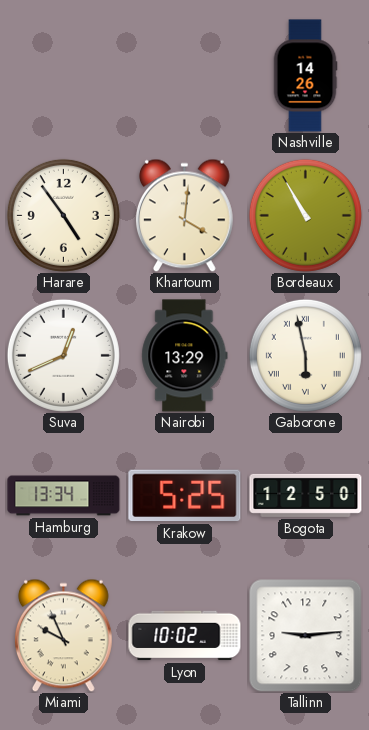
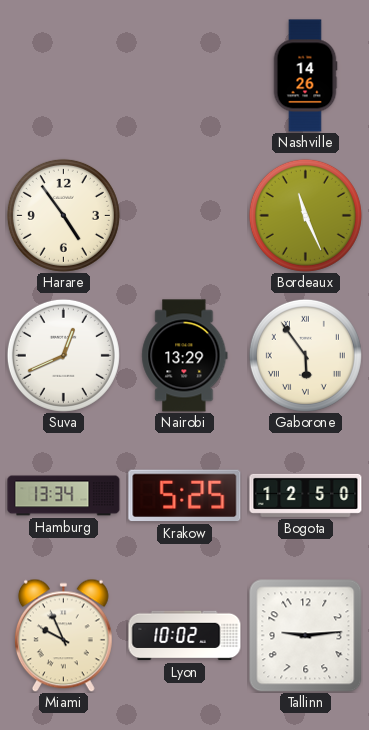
Khartoum: 4:01 -> none
Bordeaux: 10:55 -> 11:26
Gaborone: 5:58 -> 5:54
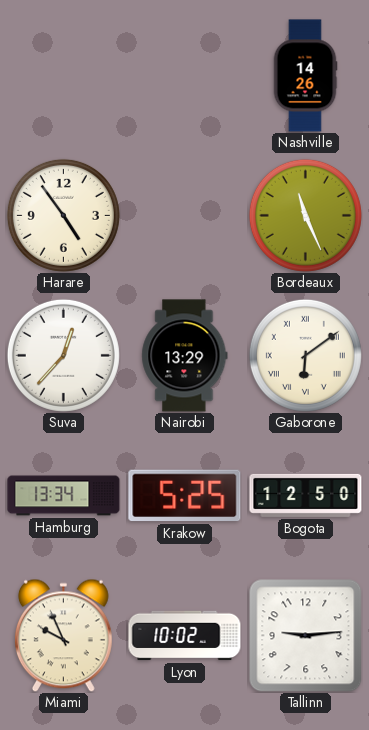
Suva: 12:41 -> 12:37
Gaborone: 5:54 -> 6:09
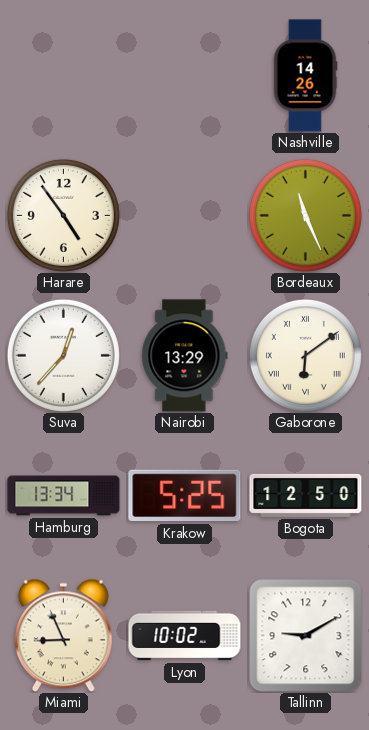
Miami: 9:56 -> 8:56
Tallinn: 9:14 -> 9:10
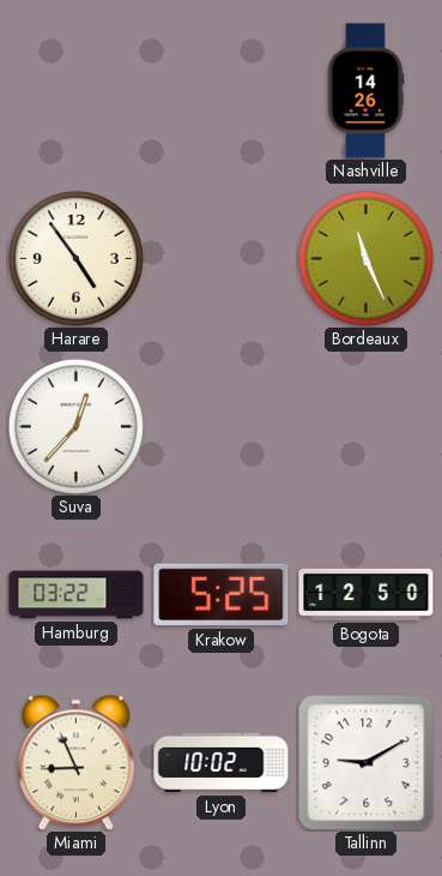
Nairobi: 13:29 -> none
Gaborone: 6:09 -> none
Hamburg: 13:34 -> 03:22
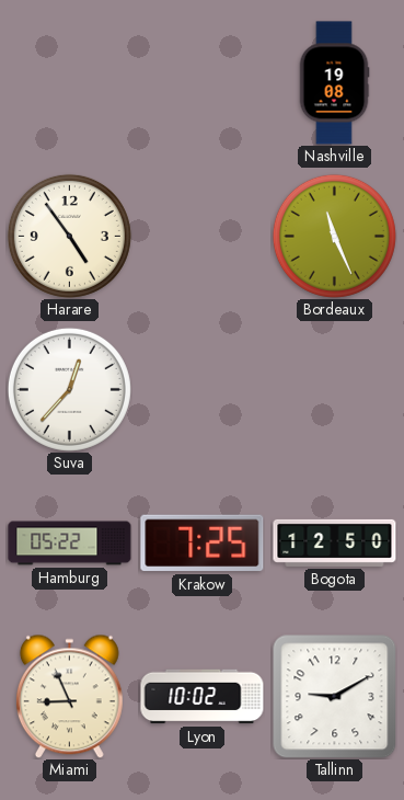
Nashville: 14:26 -> 19:08
Hamburg: 03:22 -> 05:22
Krakow: 5:25 -> 7:25
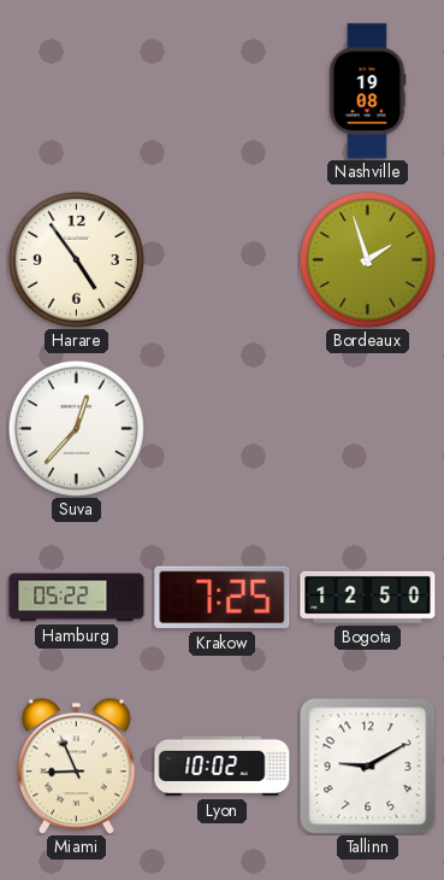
Bordeaux: 11:26 -> 1:57
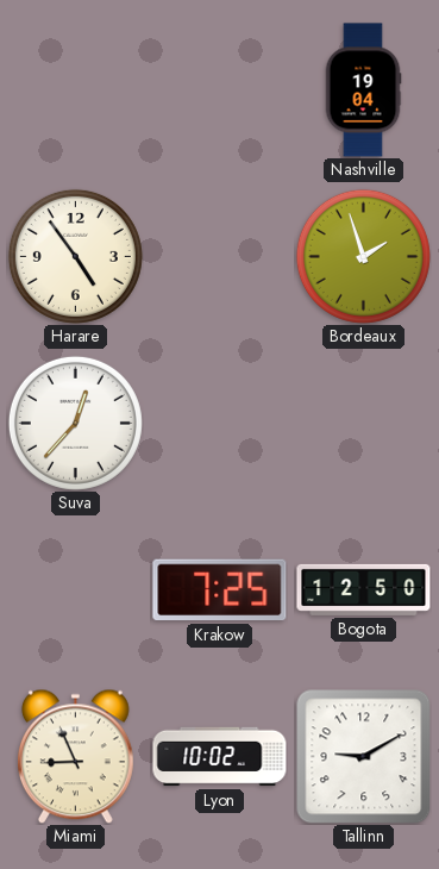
Nashville: 19:08 -> 19:04
Hamburg: 05:22 -> none
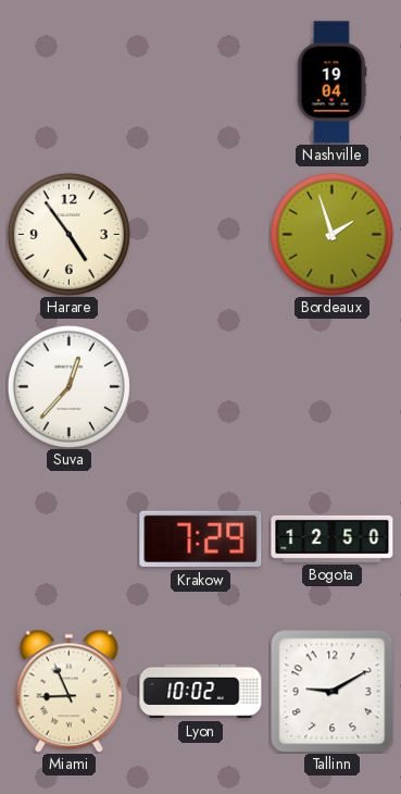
Krakow: 7:25 -> 7:29
